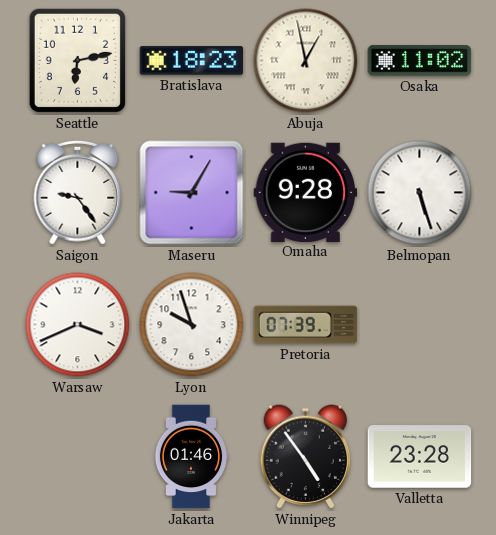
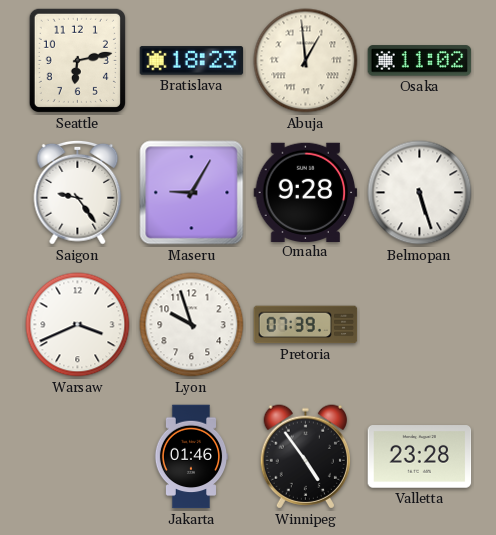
Abuja: 12:58 -> 12:59
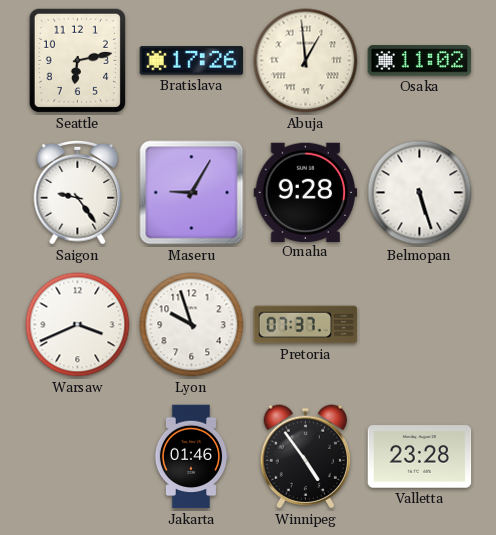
Bratislava: 18:23 -> 17:26
Pretoria: 07:39 -> 07:37
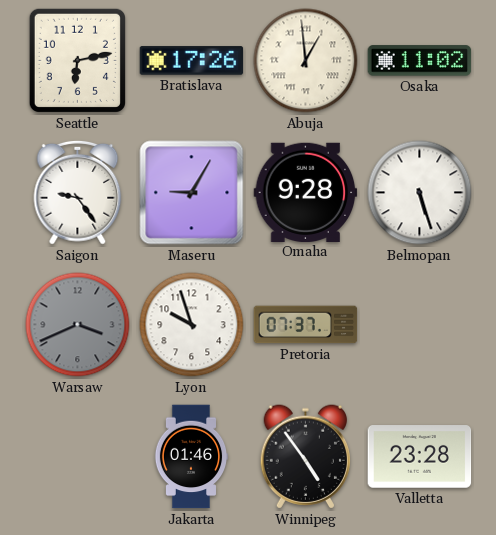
Warsaw dial: white -> grey
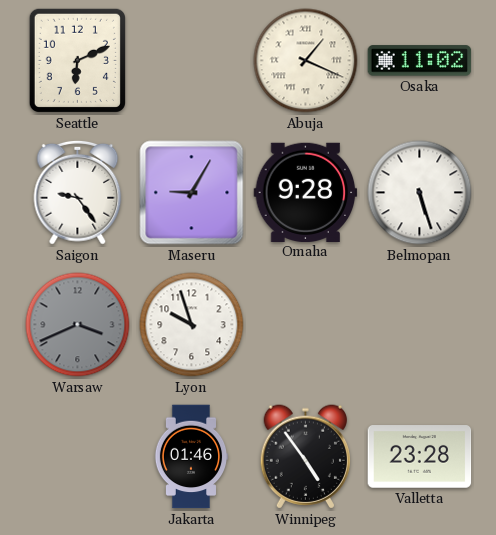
Seattle: 6:13 -> 6:11
Bratislava: 17:26 -> none
Abuja: 12:59 -> 1:19
Pretoria: 07:37 -> none
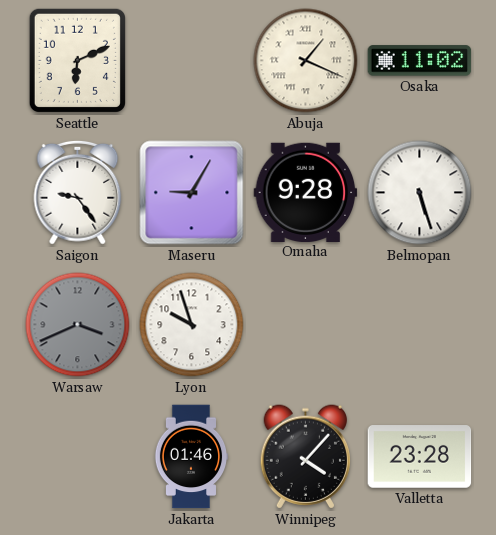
Winnipeg: 4:54 -> 4:07
